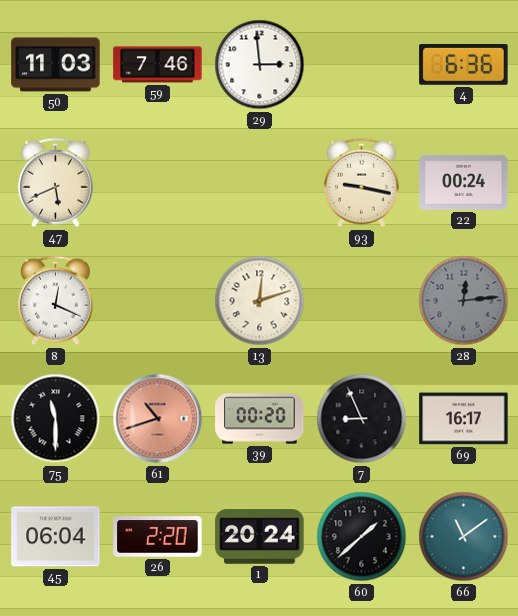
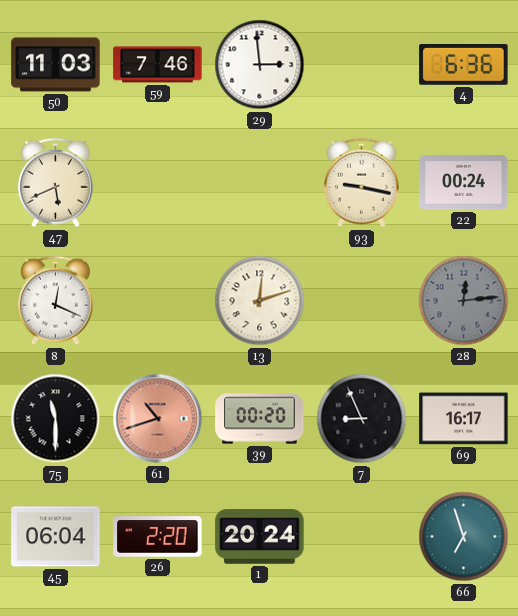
60: 1:38 -> none
66: 11:09 -> 6:57
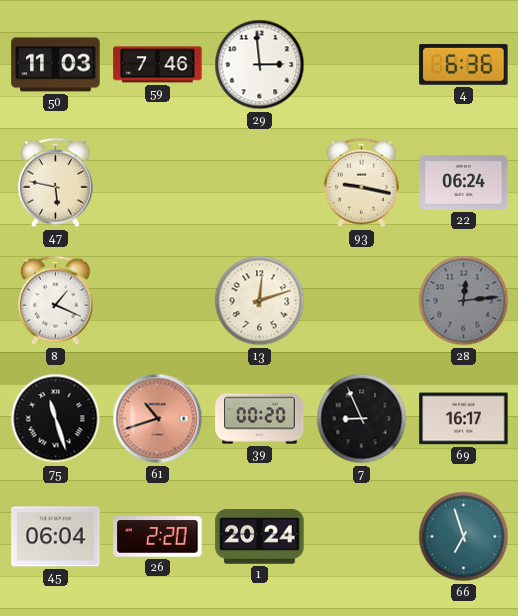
47: 5:41 -> 5:47
22: 00:24 -> 06:24
8: 12:19 -> 1:19
75: 11:30 -> 11:27
